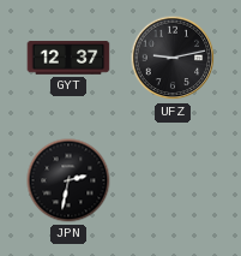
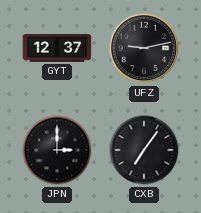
JPN: 2:32 -> 3:00
CXB: none -> 7:06
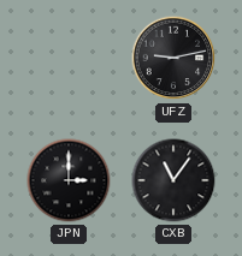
GYT: 12:37 -> none
CXB: 7:06 -> 11:06
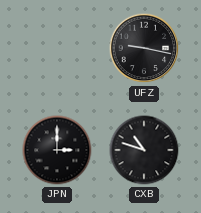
UFZ: 9:13 -> 9:17
CXB: 11:06 -> 10:48
